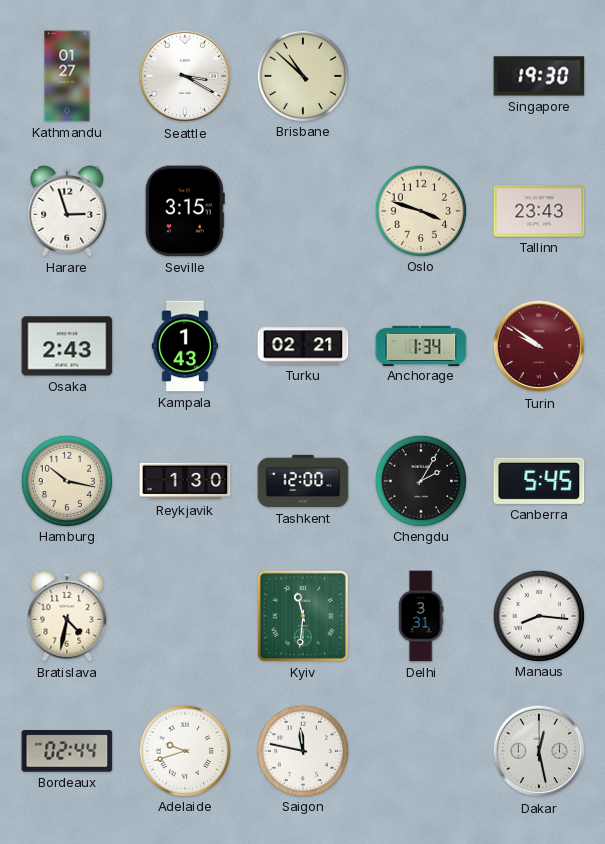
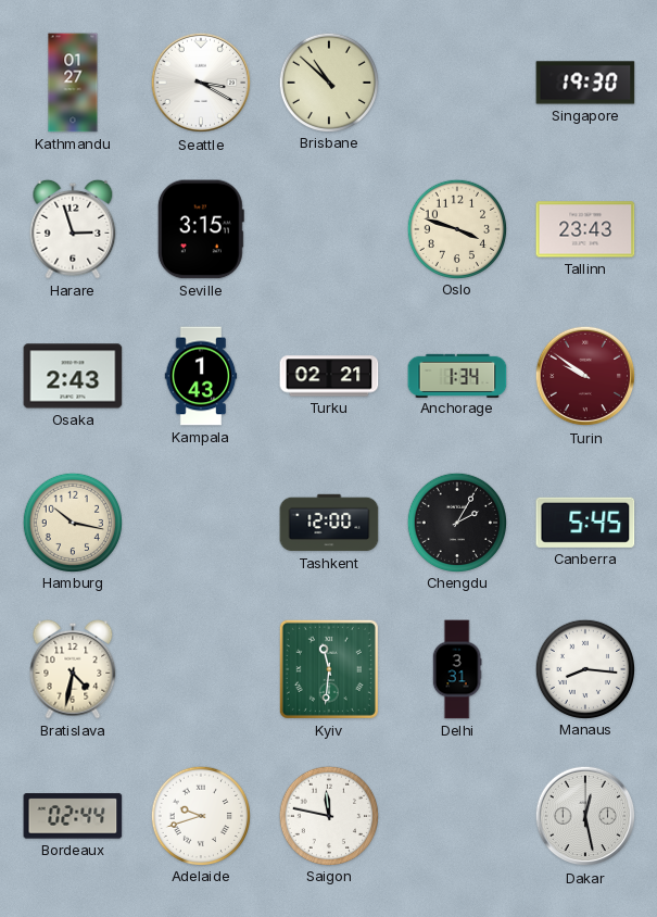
Reykjavik: 1:30 -> none
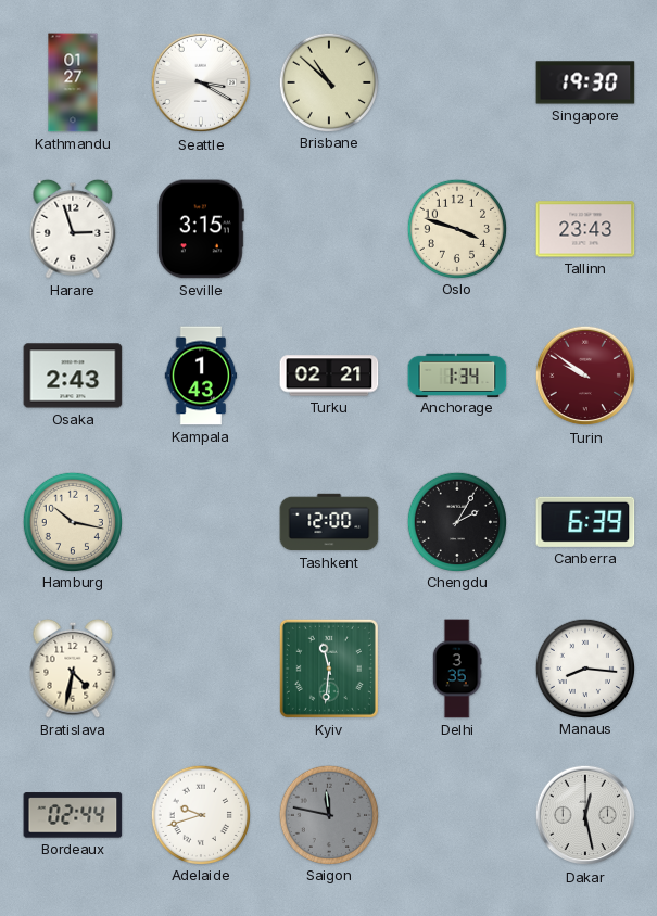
Canberra: 5:45 -> 6:39
Delhi: 3:31 -> 3:35
Saigon dial: white -> grey
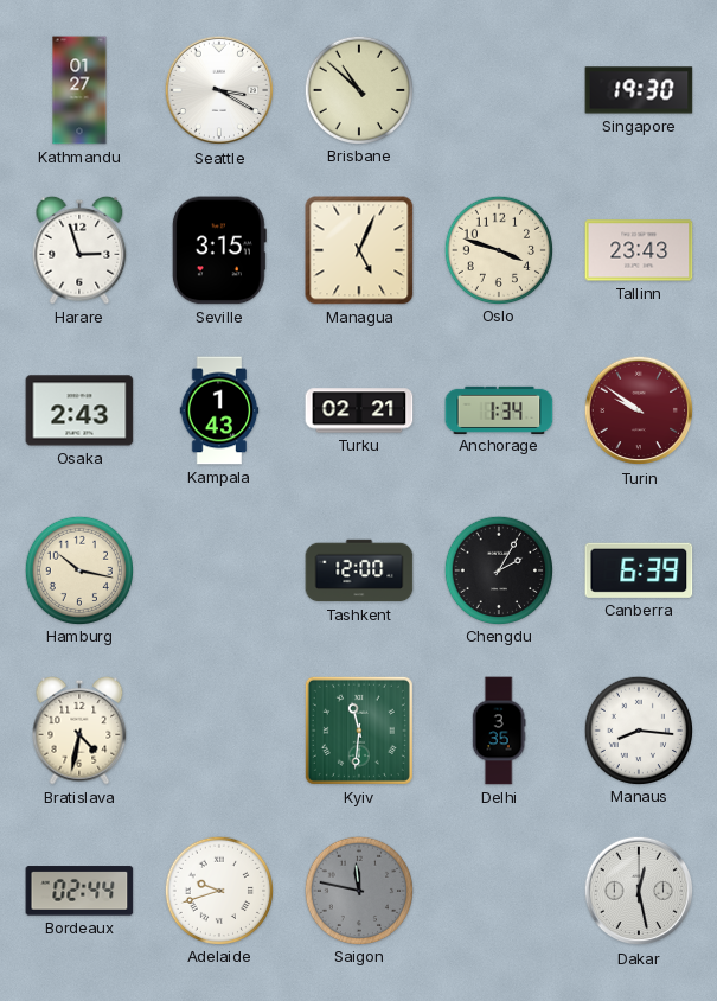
Managua: none -> 5:04
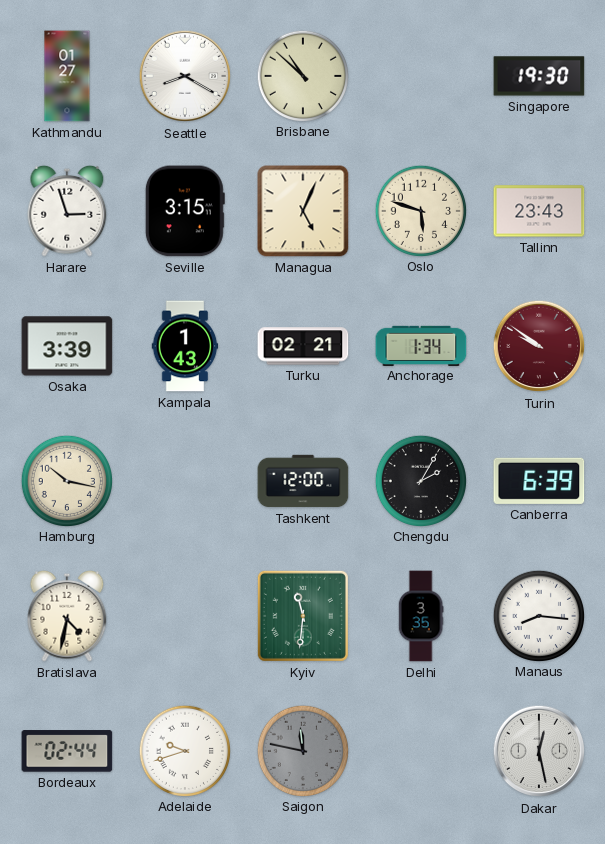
Seattle: 3:20 -> 8:20
Oslo: 3:48 -> 5:48
Osaka: 2:43 -> 3:39
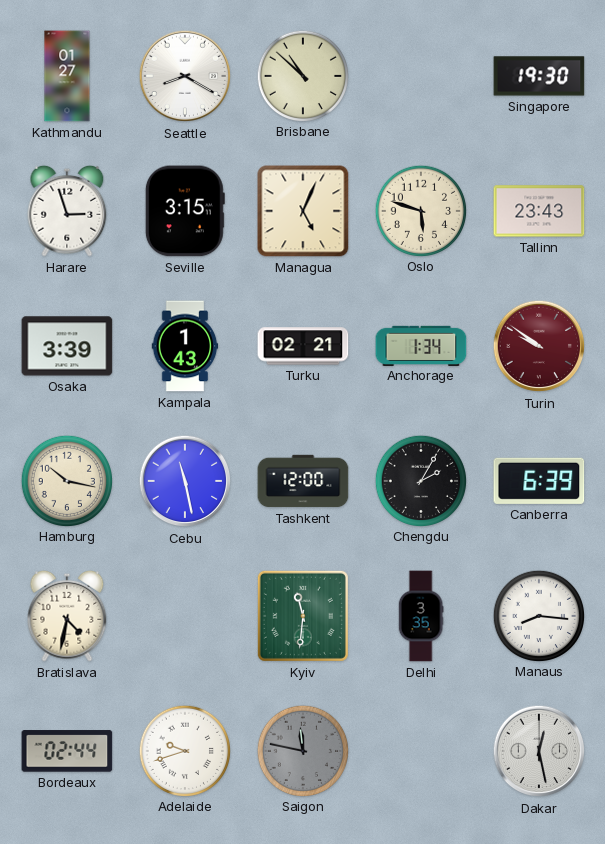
Cebu: none -> 11:28
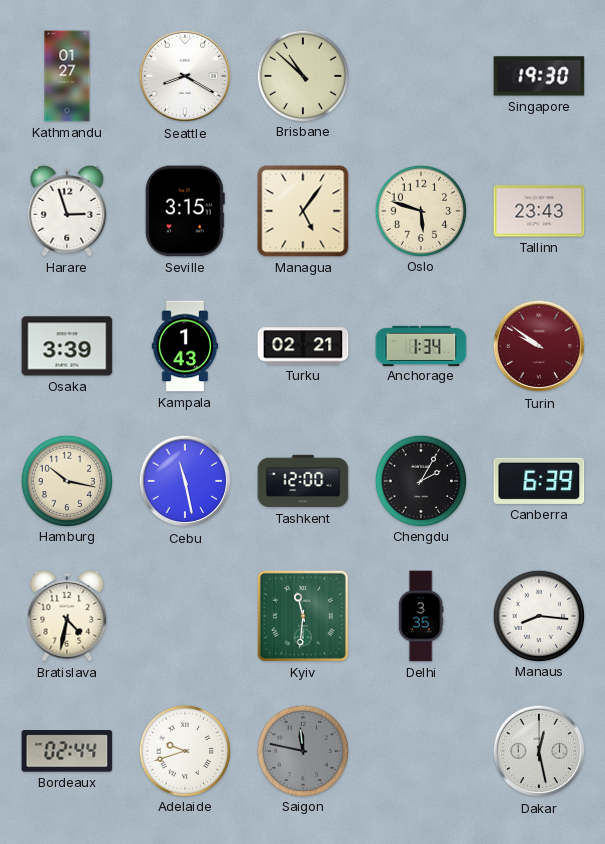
Managua: 5:04 -> 5:06
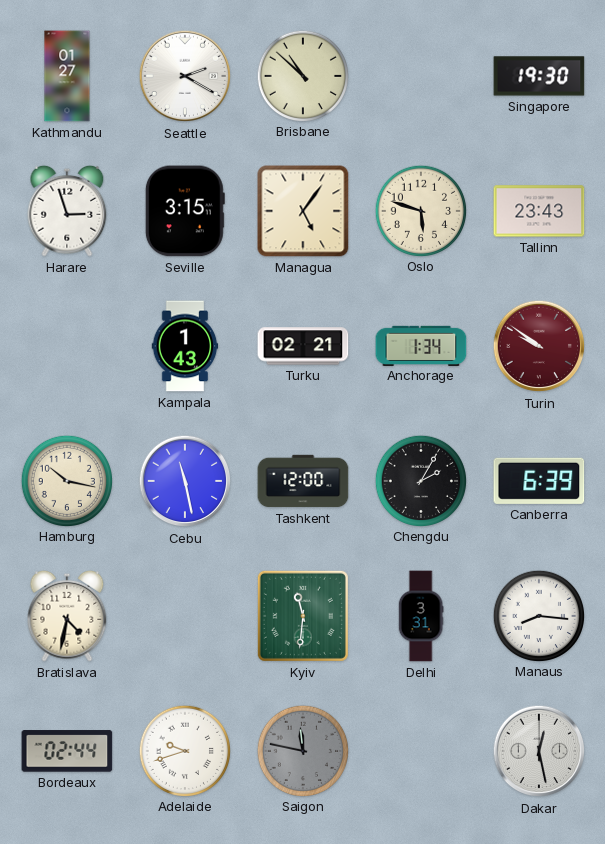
Seattle: 8:20 -> 2:20
Osaka: 3:39 -> none
Delhi: 3:35 -> 3:31
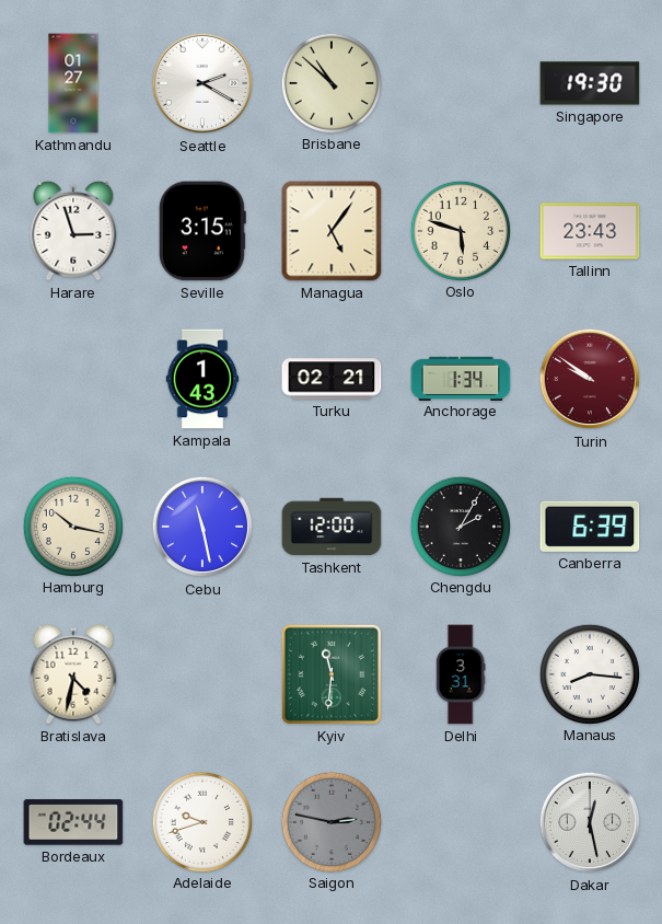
Saigon: 11:47 -> 2:47
